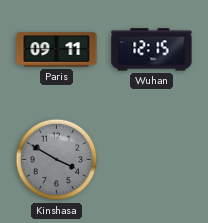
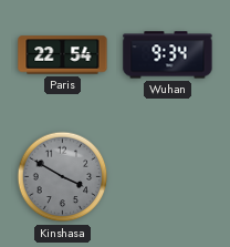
Paris: 09:11 -> 22:54
Wuhan: 12:15 -> 9:34
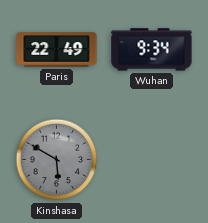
Paris: 22:54 -> 22:49
Kinshasa: 3:50 -> 5:50
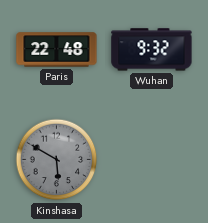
Paris: 22:49 -> 22:48
Wuhan: 9:34 -> 9:32
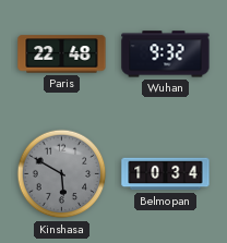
Belmopan: none -> 10:34
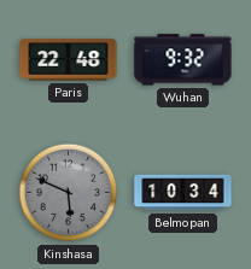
Kinshasa: 5:50 -> 5:49
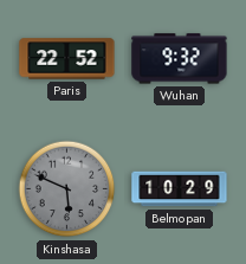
Paris: 22:48 -> 22:52
Belmopan: 10:34 -> 10:29
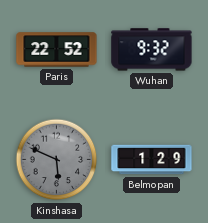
Belmopan: 10:29 -> 1:29
